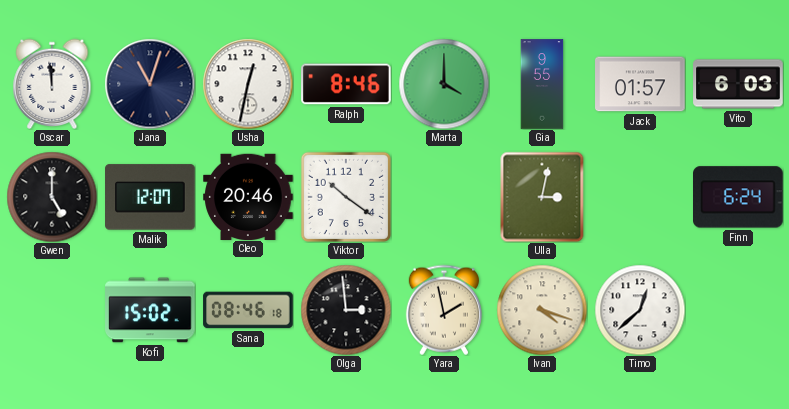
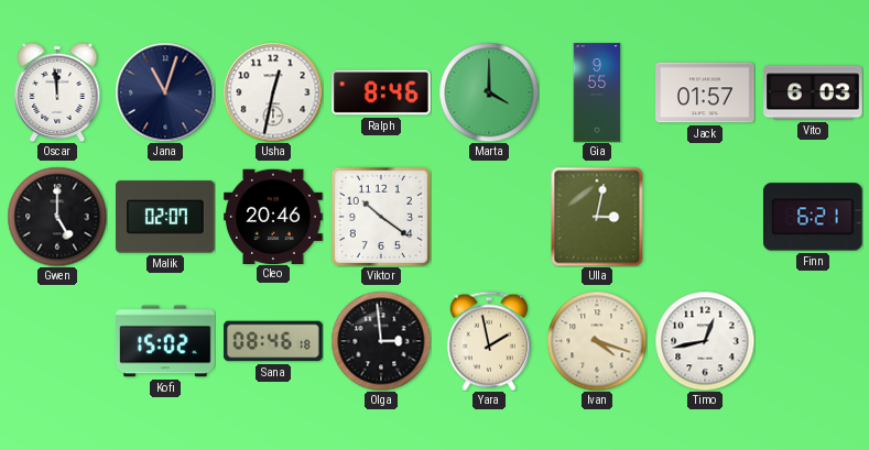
Malik: 12:07 -> 02:07
Finn: 6:24 -> 6:21
Timo: 12:38 -> 12:43
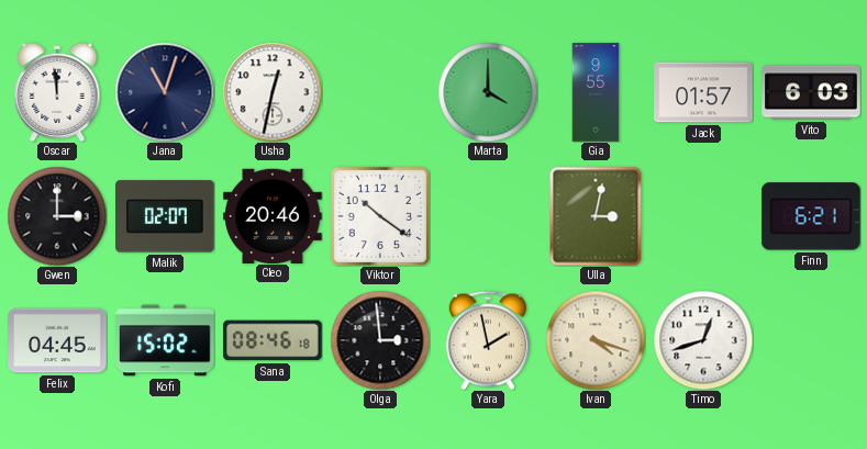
Ralph: 8:46 -> none
Gwen: 5:00 -> 3:00
Felix: none -> 04:45
Timo: 12:43 -> 12:42
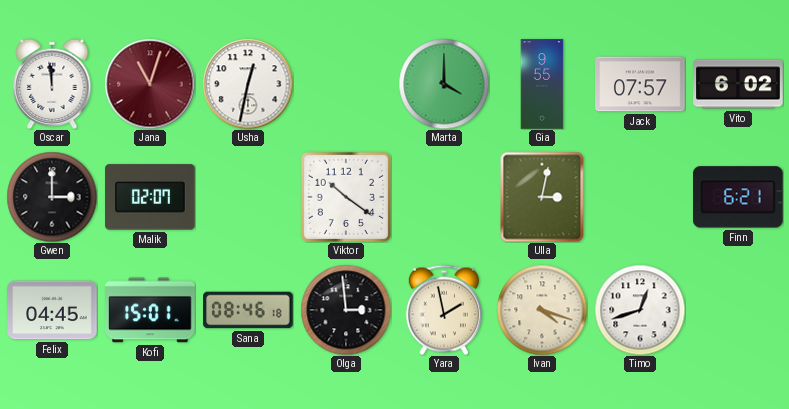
Jana dial: navy -> burgundy
Jack: 01:57 -> 07:57
Vito: 6:03 -> 6:02
Cleo: 20:46 -> none
Kofi: 15:02 -> 15:01
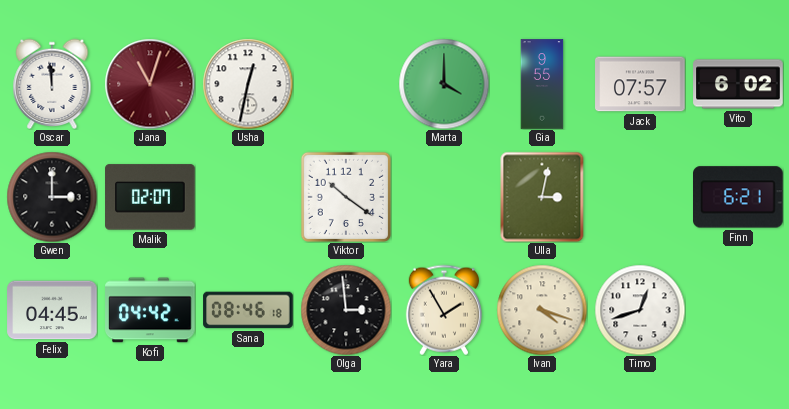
Kofi: 15:01 -> 04:42
Yara: 1:58 -> 1:55
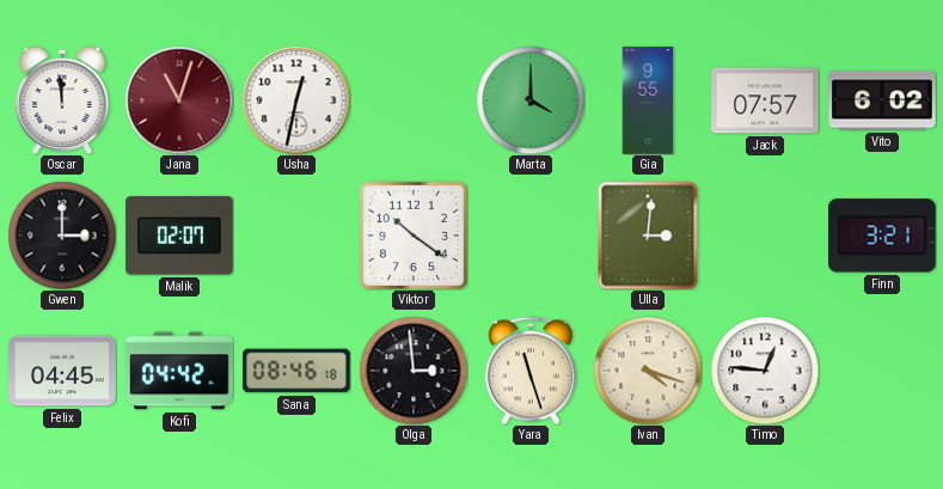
Ulla: 3:02 -> 3:01
Finn: 6:21 -> 3:21
Yara: 1:55 -> 11:27
Timo: 12:42 -> 12:46
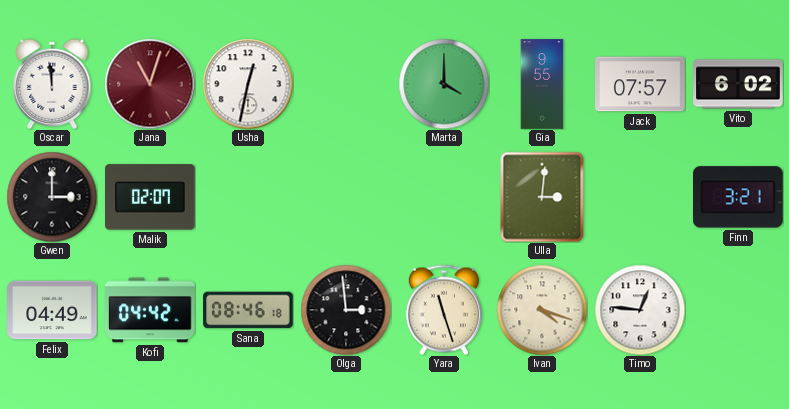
Viktor: 10:21 -> none
Felix: 04:45 -> 04:49
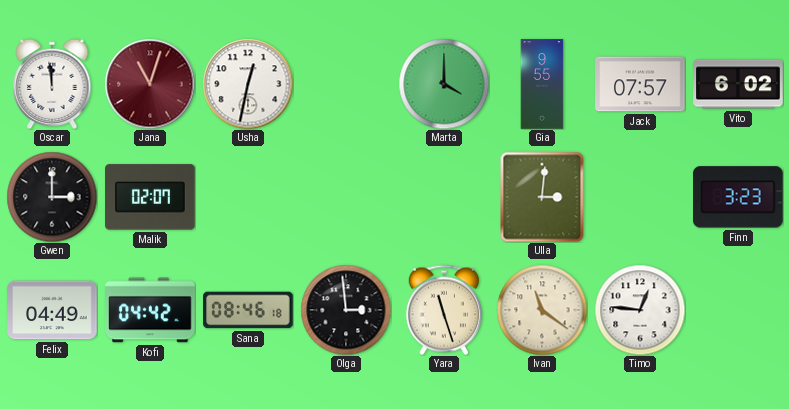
Finn: 3:21 -> 3:23
Ivan: 4:18 -> 11:21
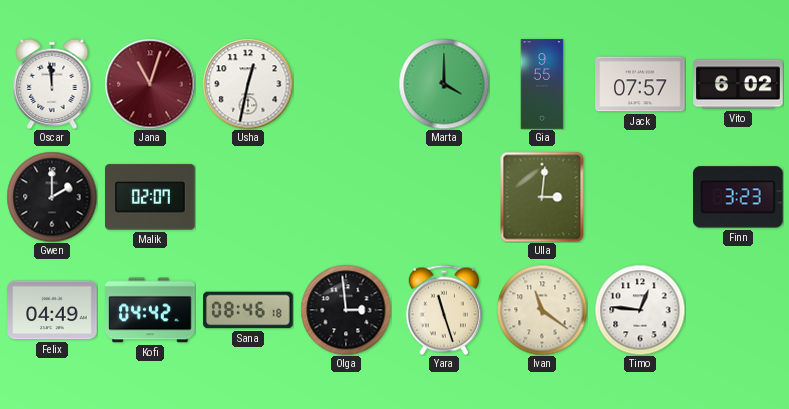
Gwen: 3:00 -> 2:00
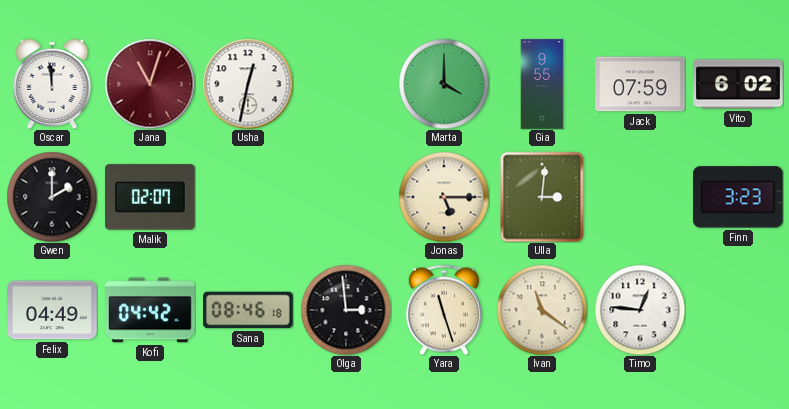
Jack: 07:57 -> 07:59
Jonas: none -> 5:15
